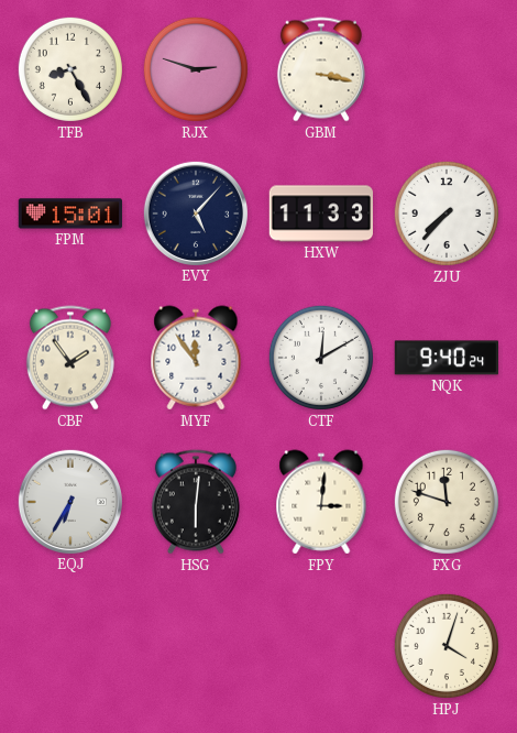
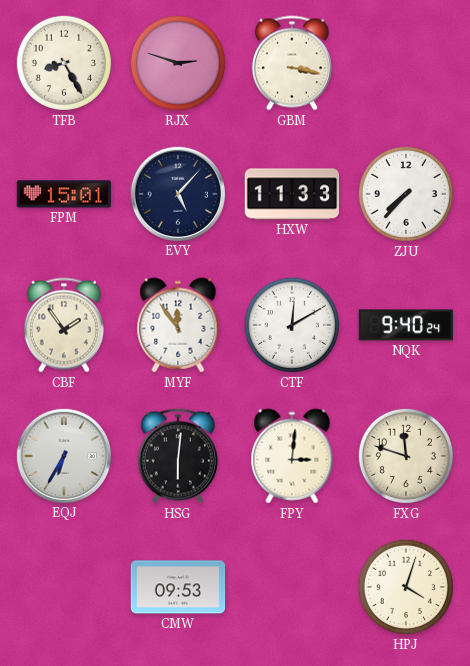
CMW: none -> 09:53
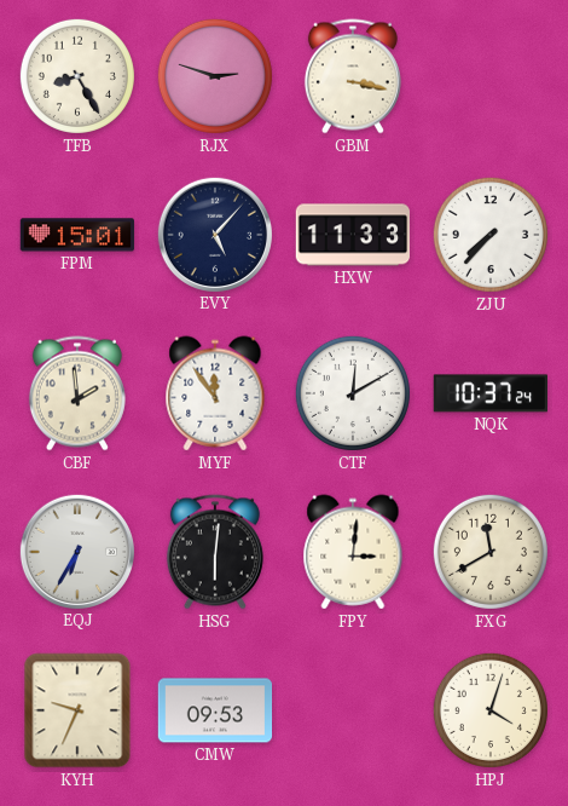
CBF: 1:54 -> 1:59
NQK: 9:40 -> 10:37
FXG: 11:48 -> 11:40
KYH: none -> 9:34
